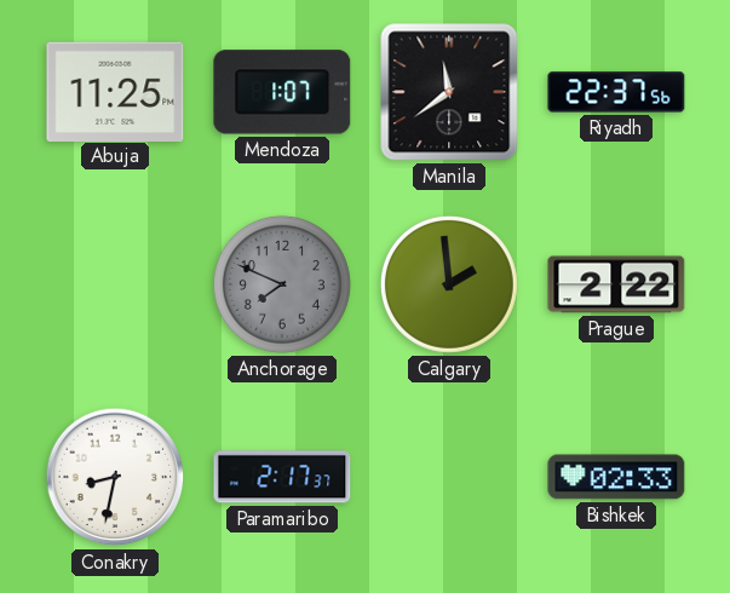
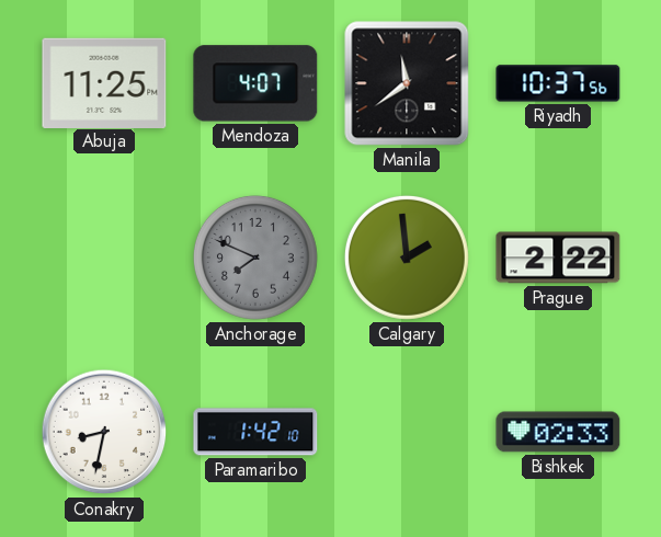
Mendoza: 1:07 -> 4:07
Riyadh: 22:37 -> 10:37
Paramaribo: 2:17 -> 1:42
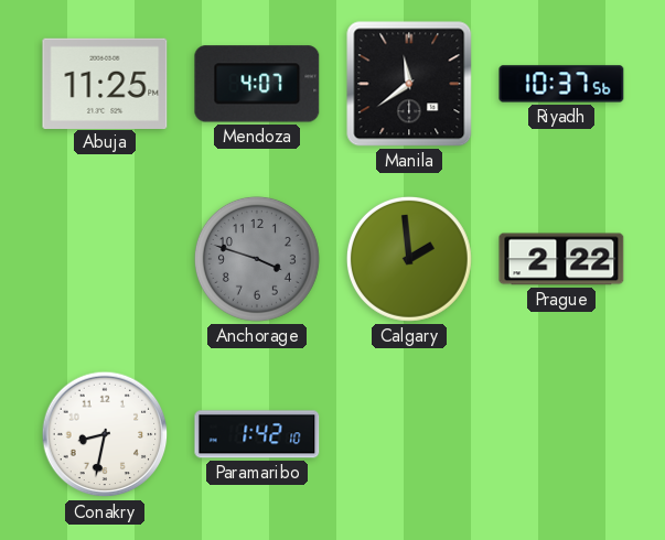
Anchorage: 7:49 -> 3:48
Bishkek: 02:33 -> none
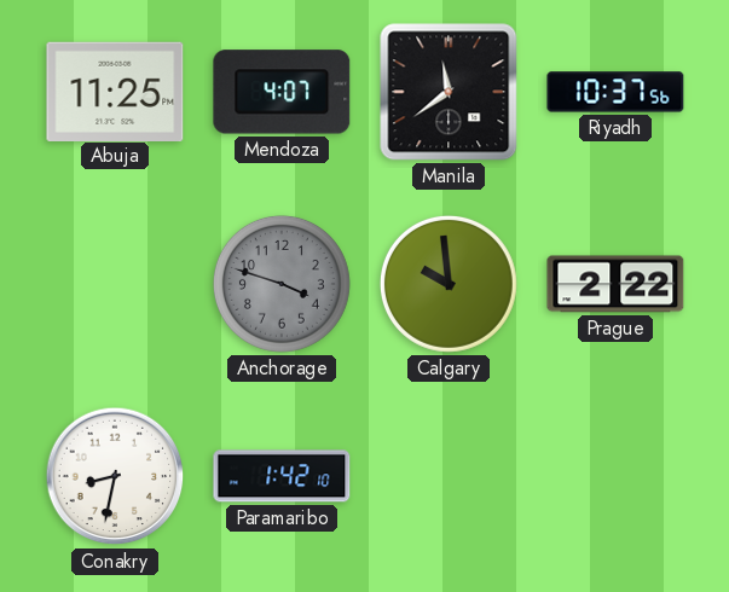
Calgary: 1:59 -> 9:59
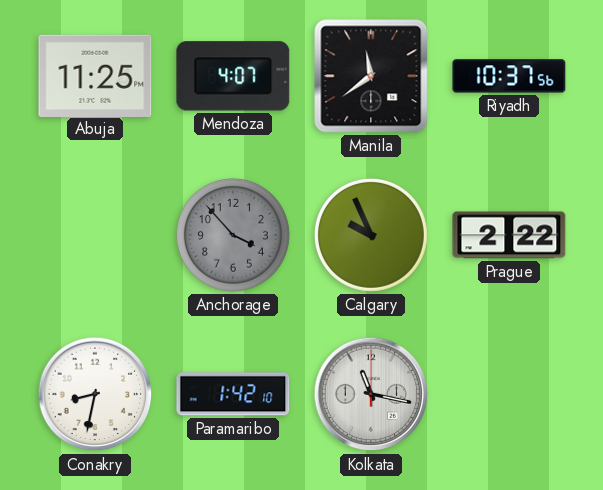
Anchorage: 3:48 -> 3:53
Calgary: 9:59 -> 9:56
Kolkata: none -> 11:17
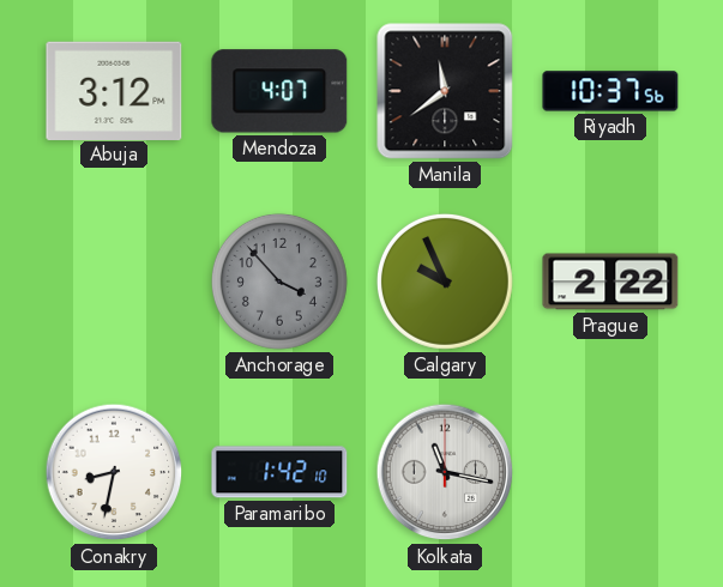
Abuja: 11:25 -> 3:12
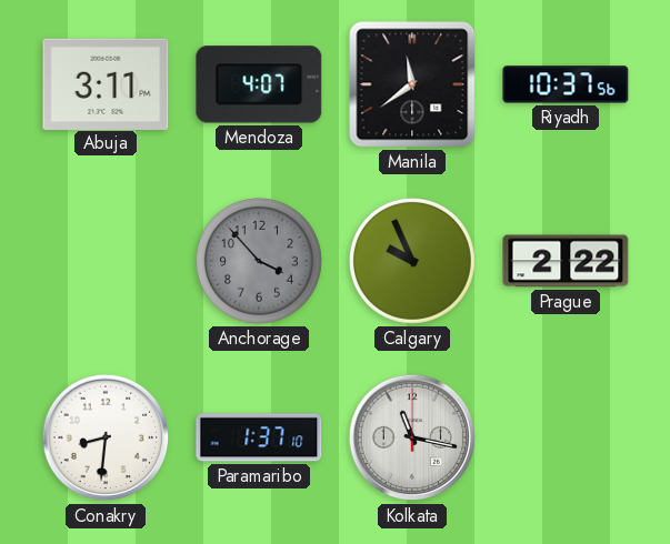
Abuja: 3:12 -> 3:11
Conakry: 8:32 -> 8:31
Paramaribo: 1:42 -> 1:37
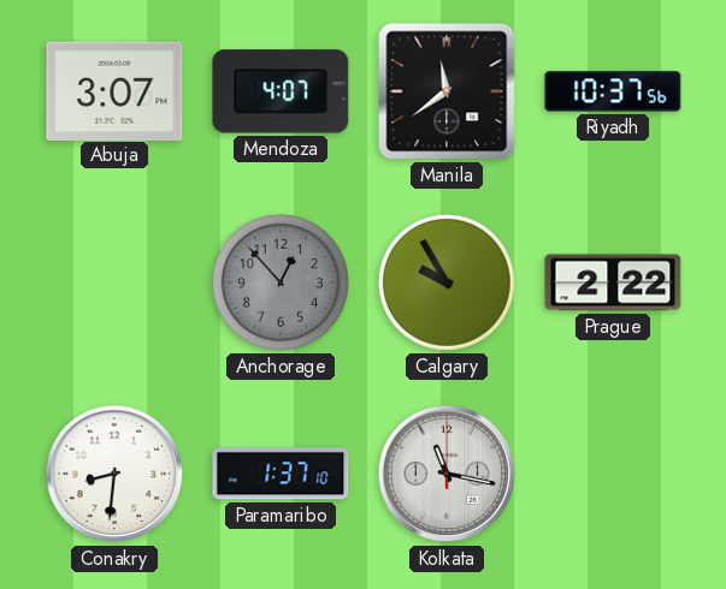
Abuja: 3:11 -> 3:07
Anchorage: 3:53 -> 12:53
Calgary: 9:56 -> 9:55
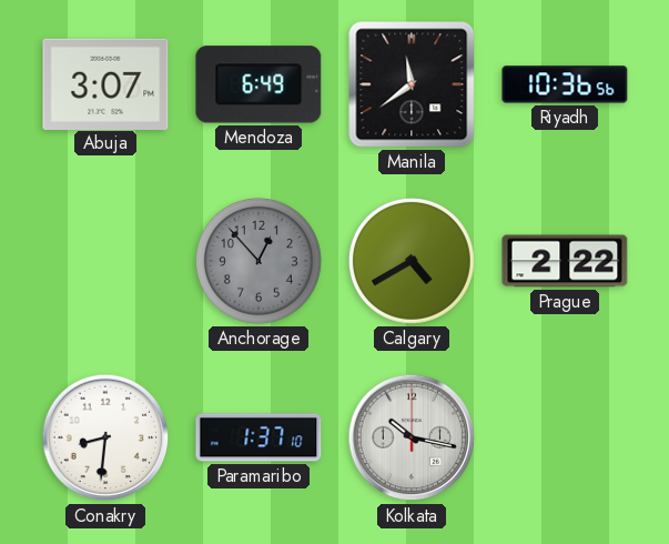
Mendoza: 4:07 -> 6:49
Riyadh: 10:37 -> 10:36
Calgary: 9:55 -> 4:40
Kolkata: 11:17 -> 10:17
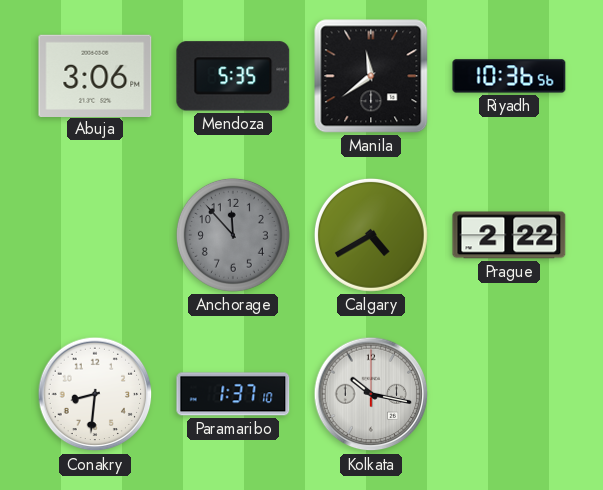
Abuja: 3:07 -> 3:06
Mendoza: 6:49 -> 5:35
Anchorage: 12:53 -> 11:53
